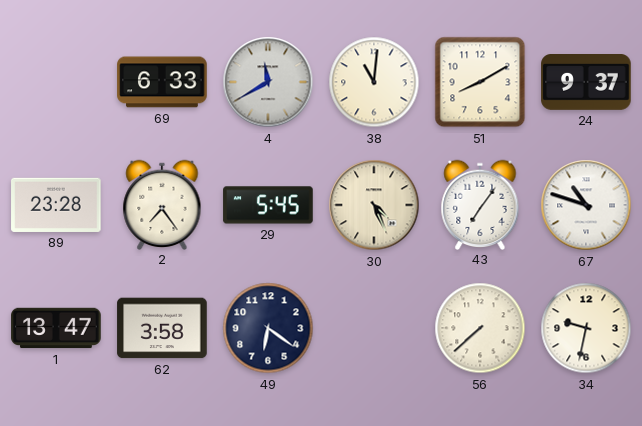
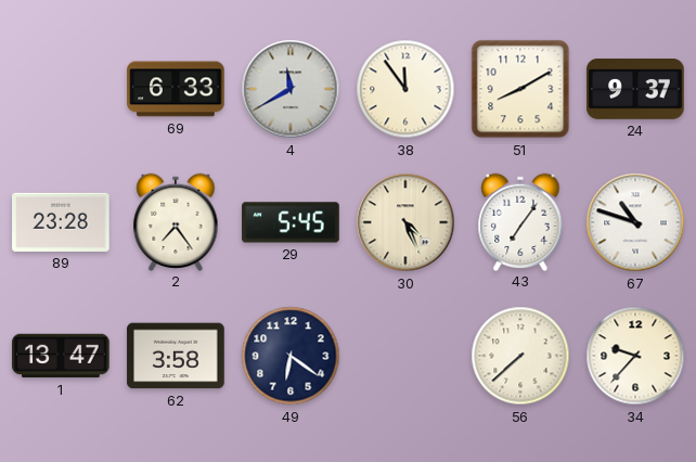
38: 11:01 -> 11:54
34: 9:32 -> 9:37
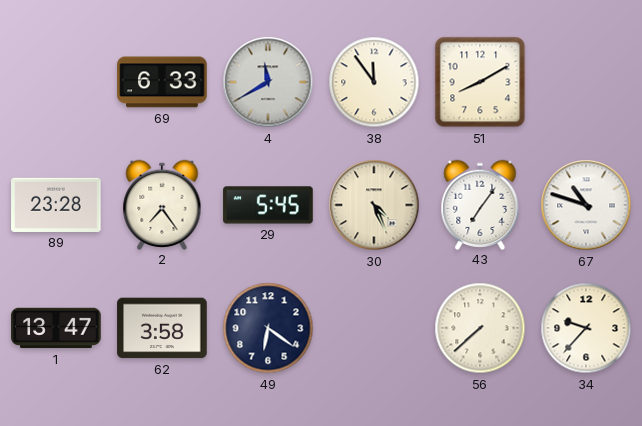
24: 9:37 -> none
